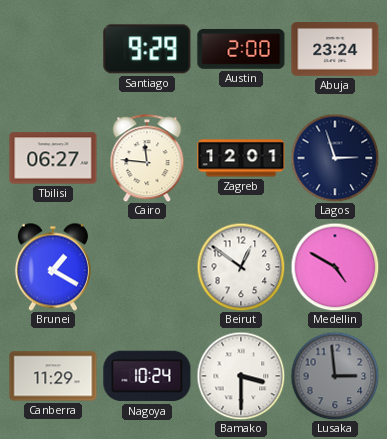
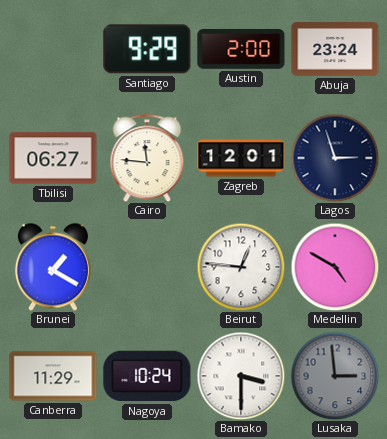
Beirut: 12:51 -> 12:46
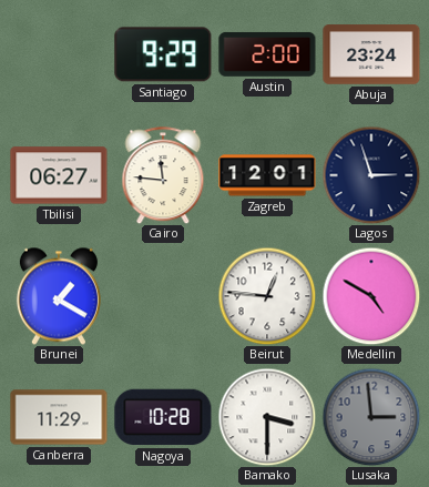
Nagoya: 10:24 -> 10:28
